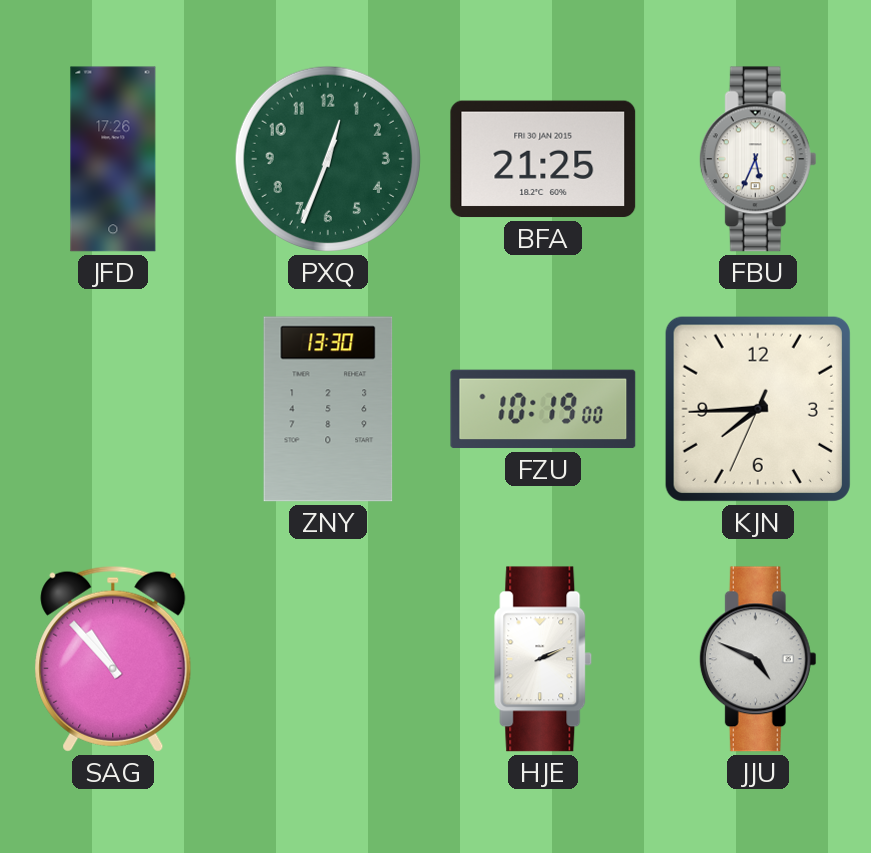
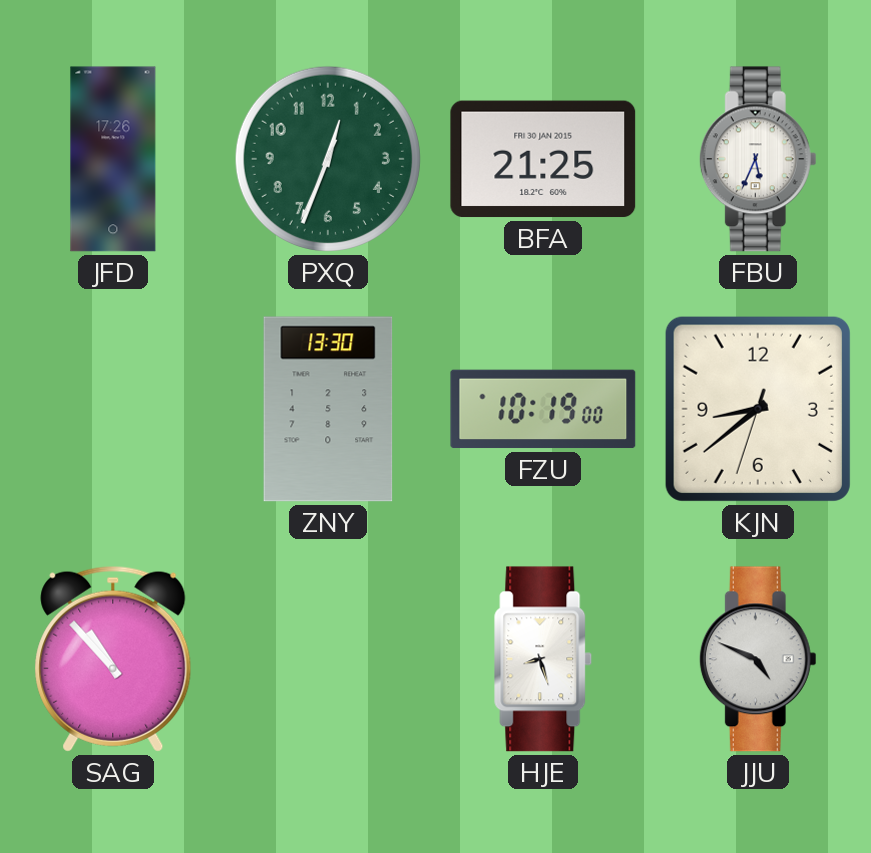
KJN: 7:44 -> 8:38
HJE: 2:11 -> 8:27
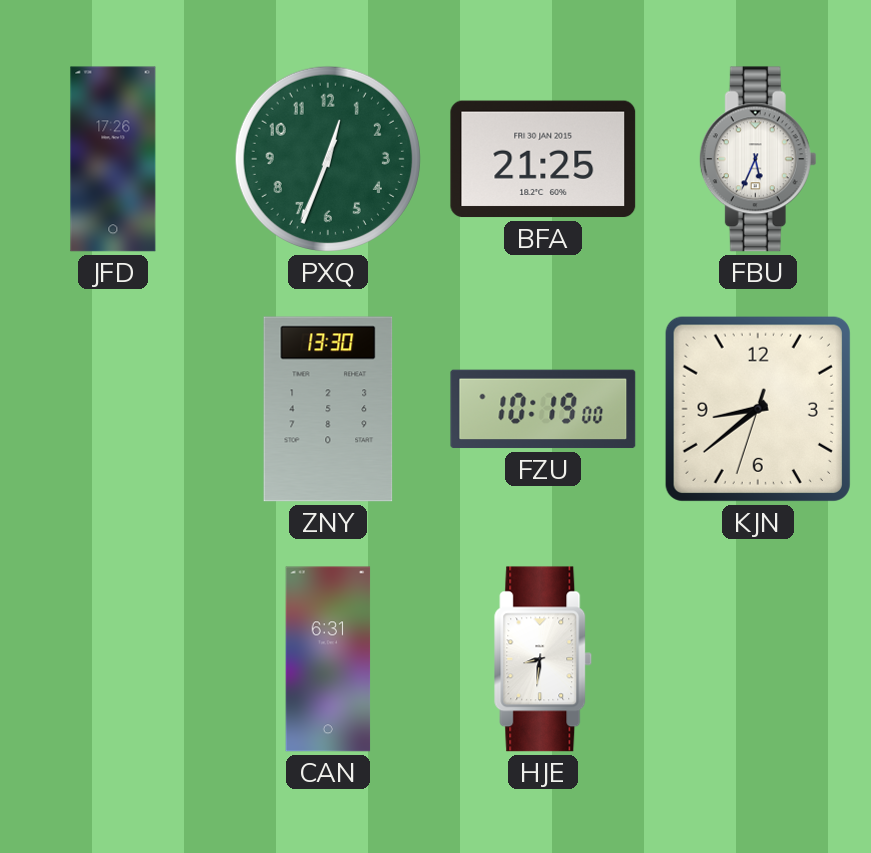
SAG: 10:53 -> none
CAN: none -> 6:31
HJE: 8:27 -> 8:31
JJU: 4:49 -> none
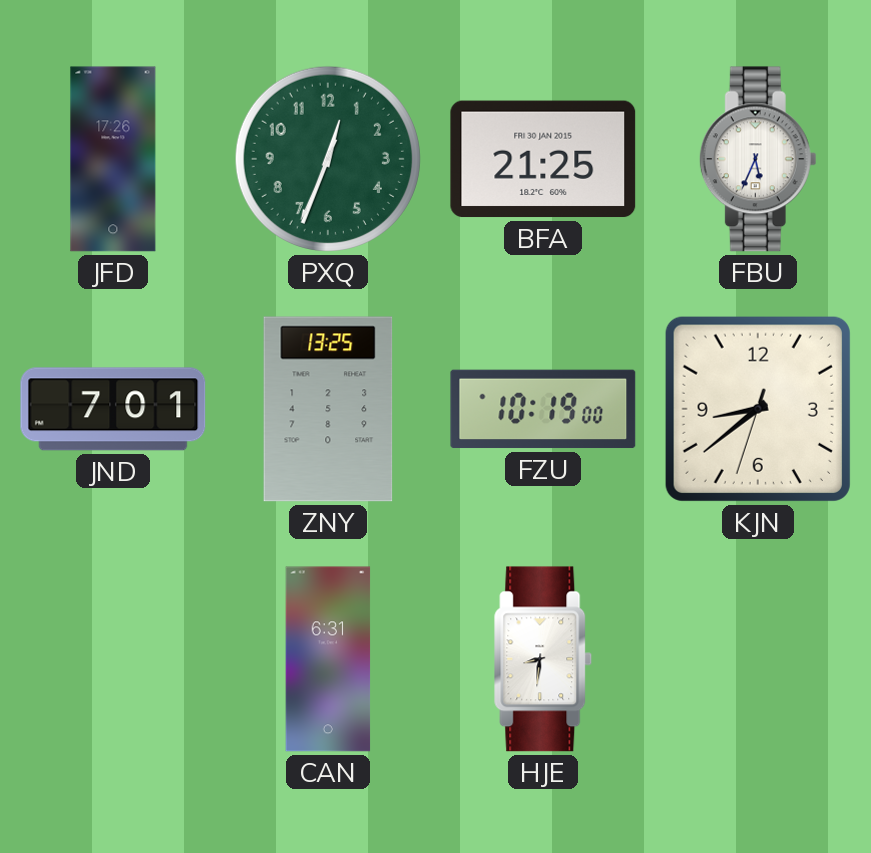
JND: none -> 7:01
ZNY: 13:30 -> 13:25
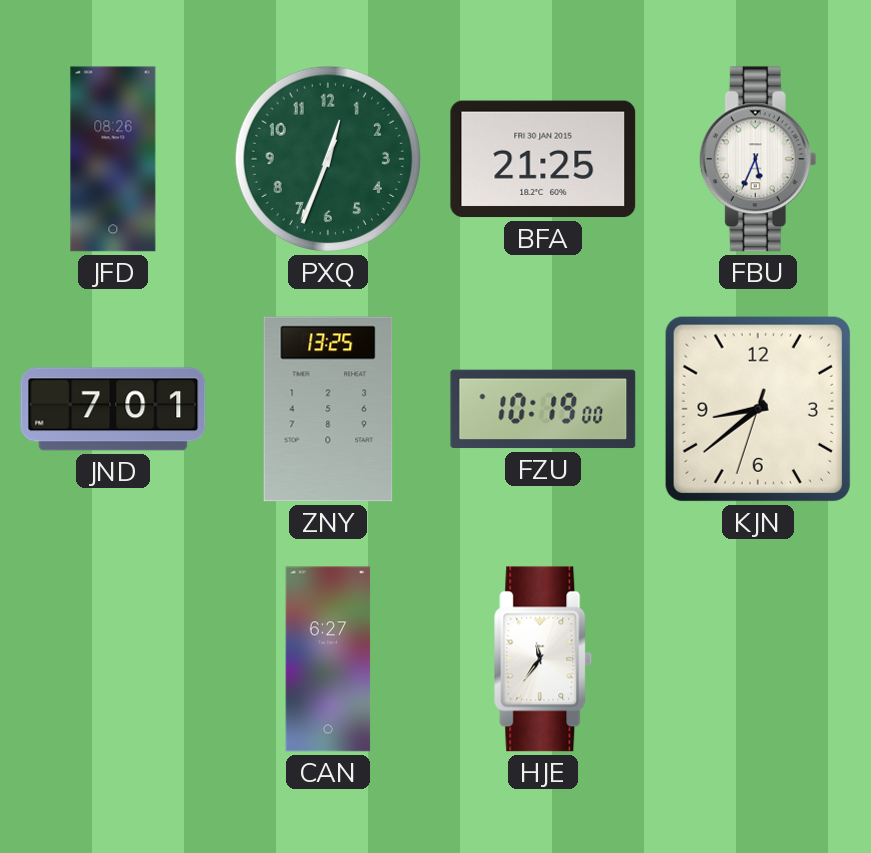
JFD: 17:26 -> 08:26
CAN: 6:31 -> 6:27
HJE: 8:31 -> 11:36
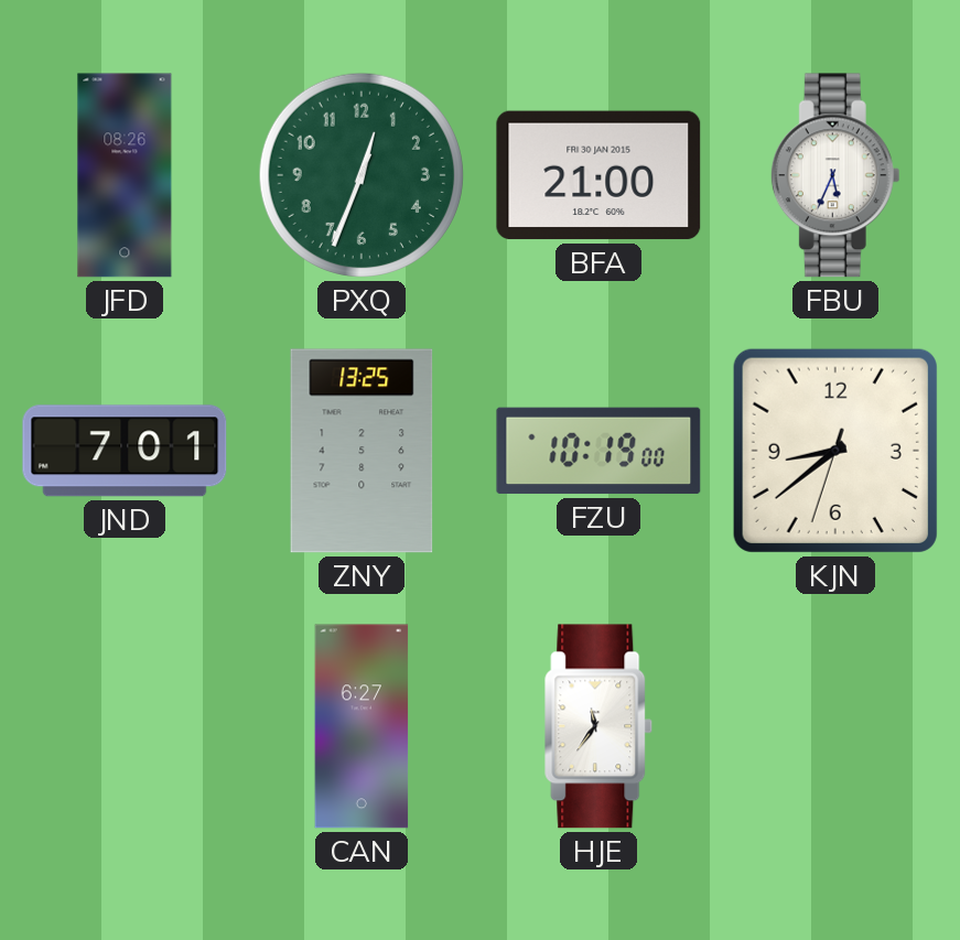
BFA: 21:25 -> 21:00
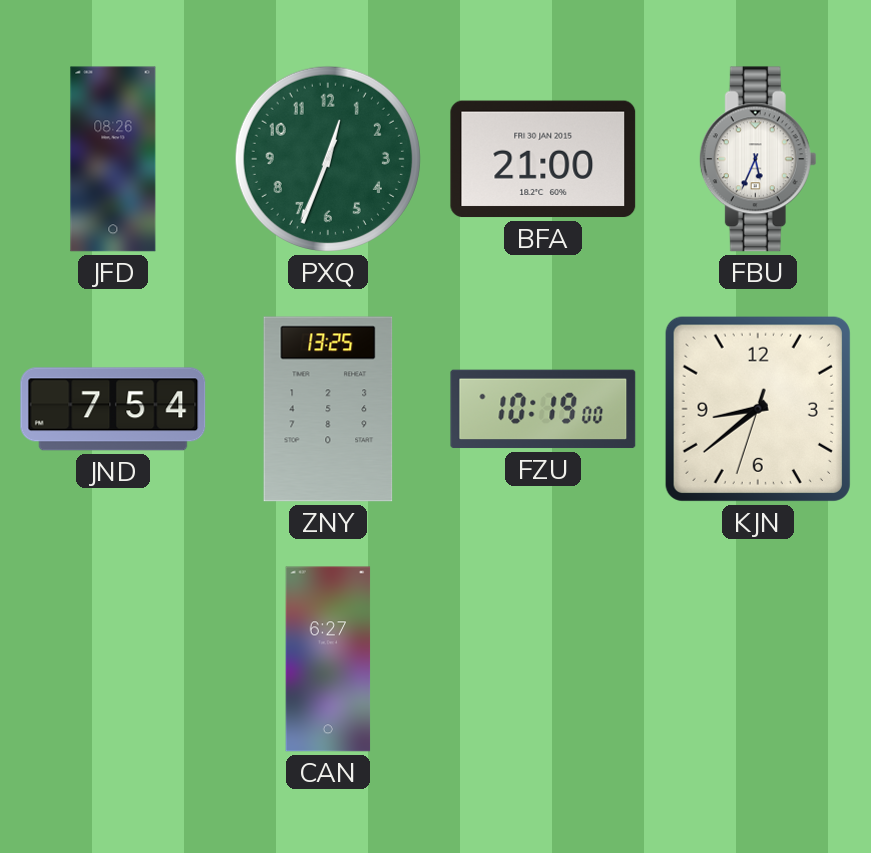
JND: 7:01 -> 7:54
HJE: 11:36 -> none
